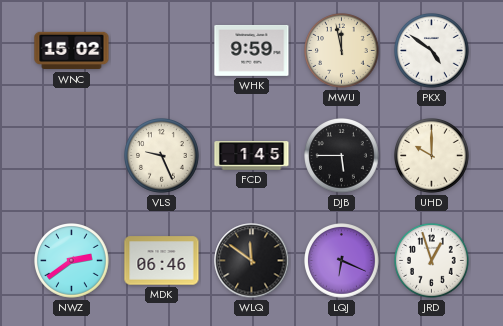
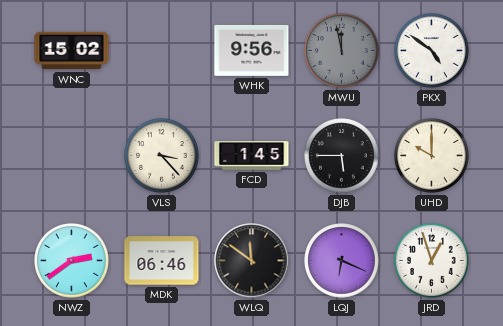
WHK: 9:59 -> 9:56
MWU dial: cream -> grey
VLS: 9:26 -> 3:23
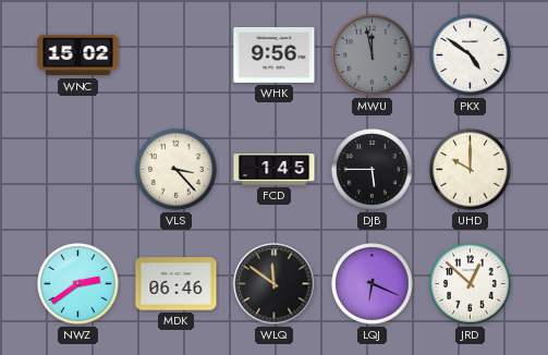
JRD: 12:57 -> 12:52
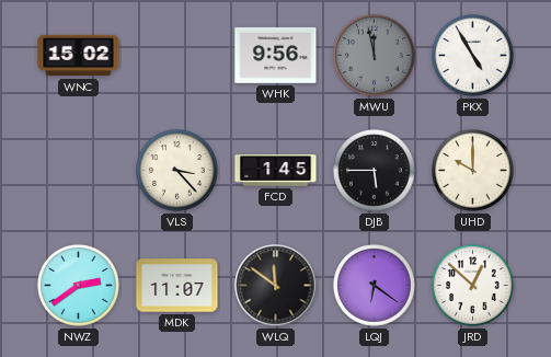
PKX: 4:51 -> 4:55
MDK: 06:46 -> 11:07
LQJ: 6:19 -> 6:21
